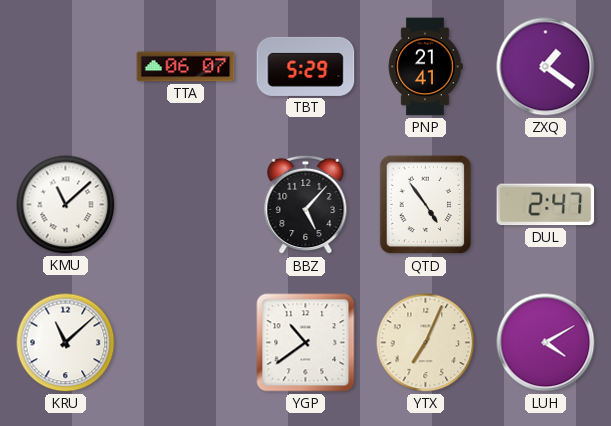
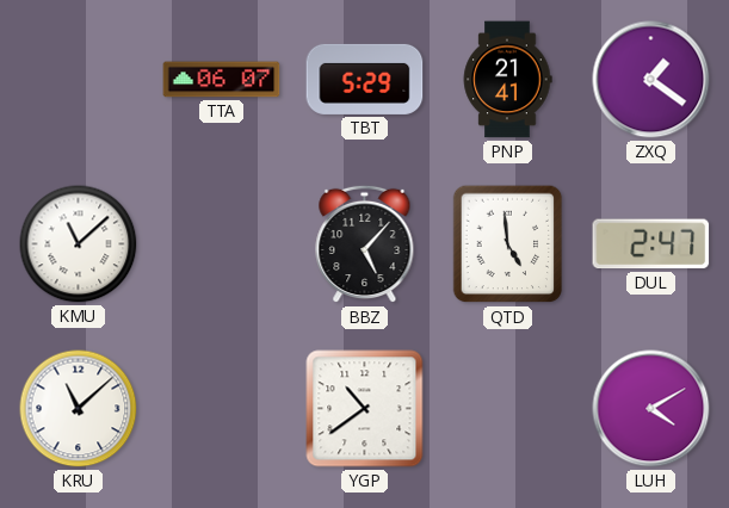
QTD: 4:54 -> 4:59
YTX: 7:04 -> none
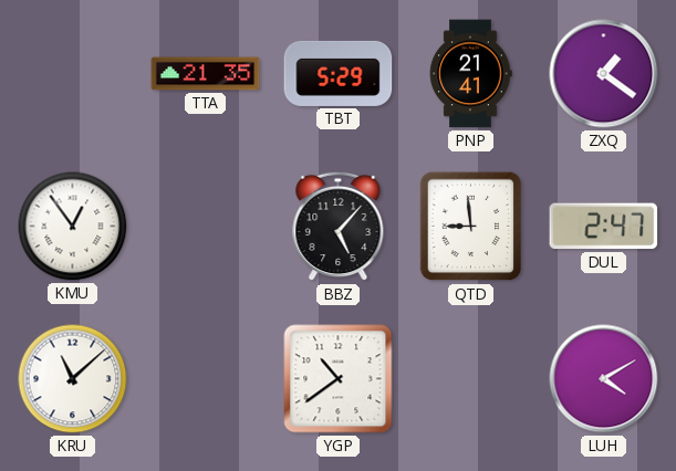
TTA: 06:07 -> 21:35
KMU: 11:08 -> 12:54
QTD: 4:59 -> 8:59
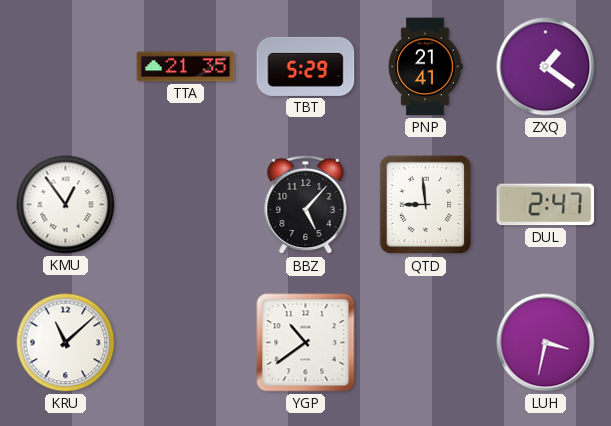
LUH: 4:10 -> 3:32
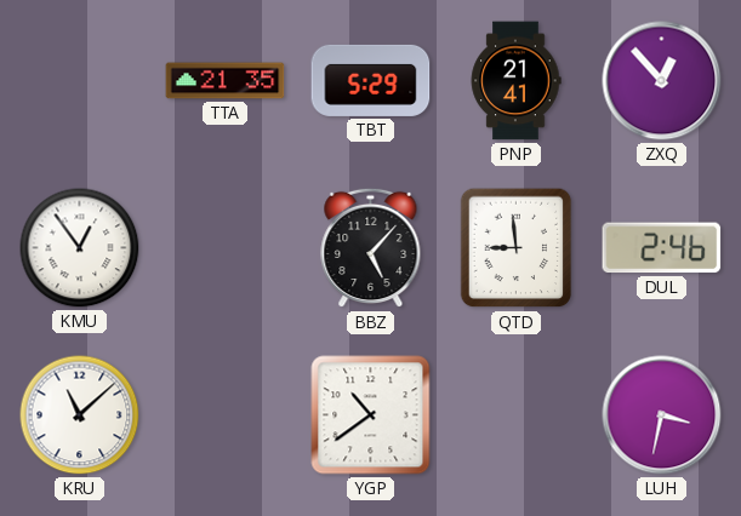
ZXQ: 1:21 -> 12:53
DUL: 2:47 -> 2:46
